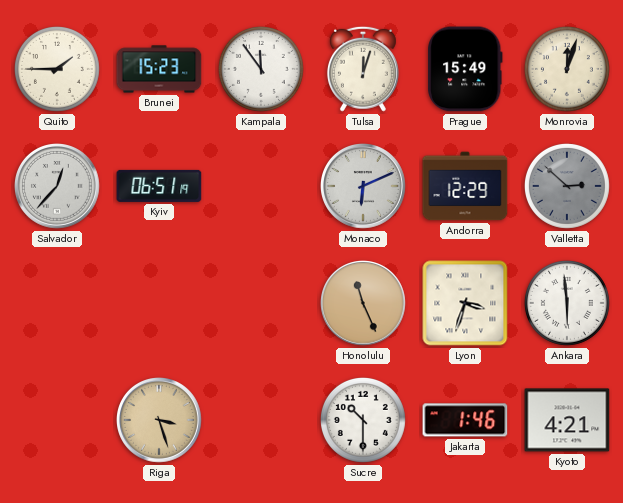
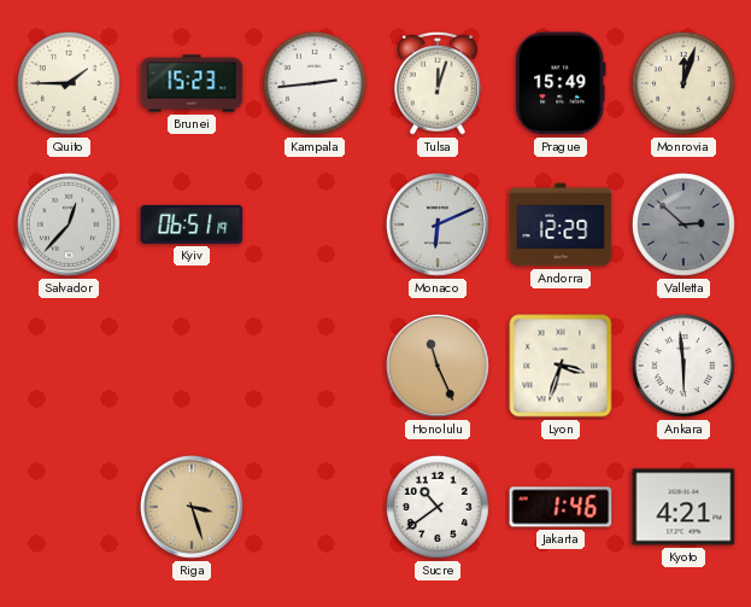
Kampala: 11:54 -> 2:44
Sucre: 10:30 -> 10:39
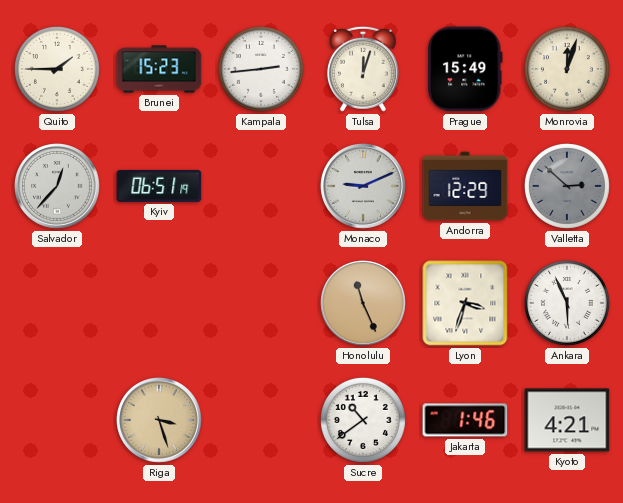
Monaco: 6:11 -> 9:11
Ankara: 5:59 -> 5:56
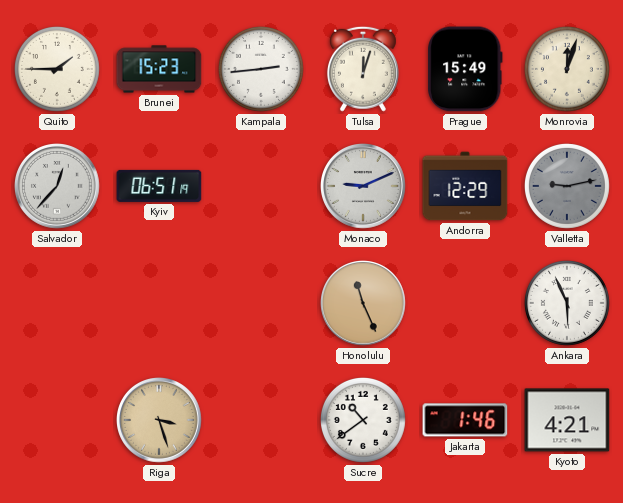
Valletta: 2:52 -> 9:13
Lyon: 3:33 -> none
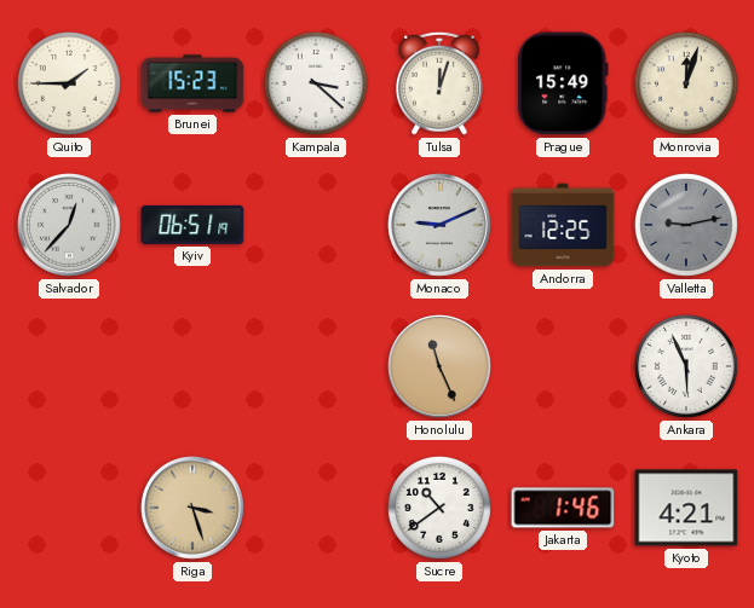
Kampala: 2:44 -> 3:22
Andorra: 12:29 -> 12:25
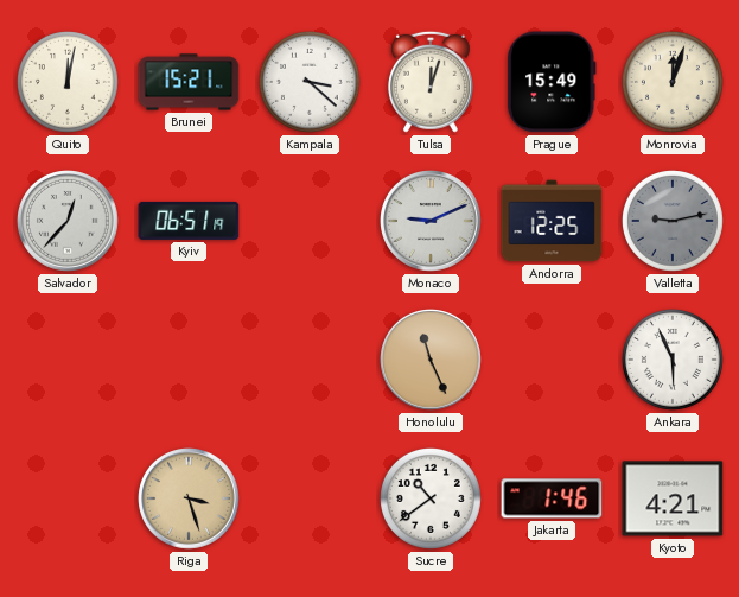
Quito: 1:45 -> 12:02
Brunei: 15:23 -> 15:21
